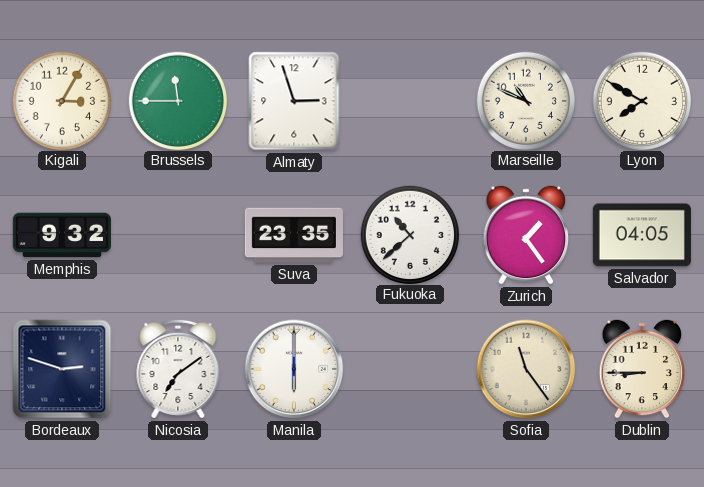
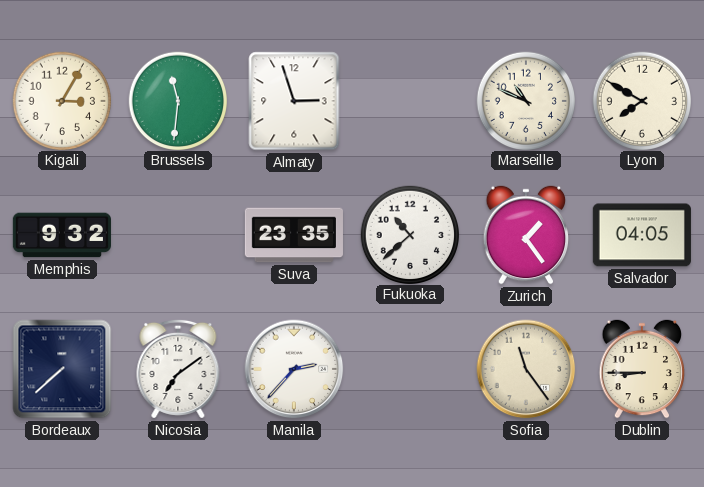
Brussels: 11:45 -> 11:31
Bordeaux: 2:48 -> 7:38
Manila: 6:00 -> 2:37
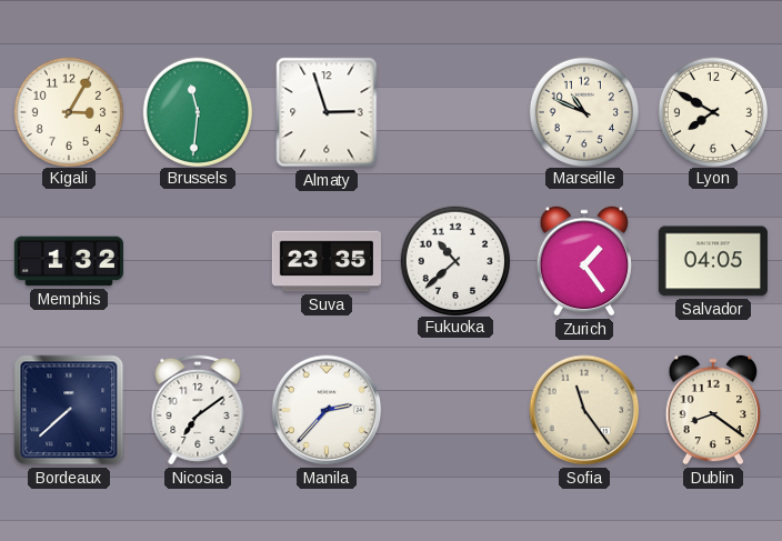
Memphis: 9:32 -> 1:32
Dublin: 8:45 -> 8:21
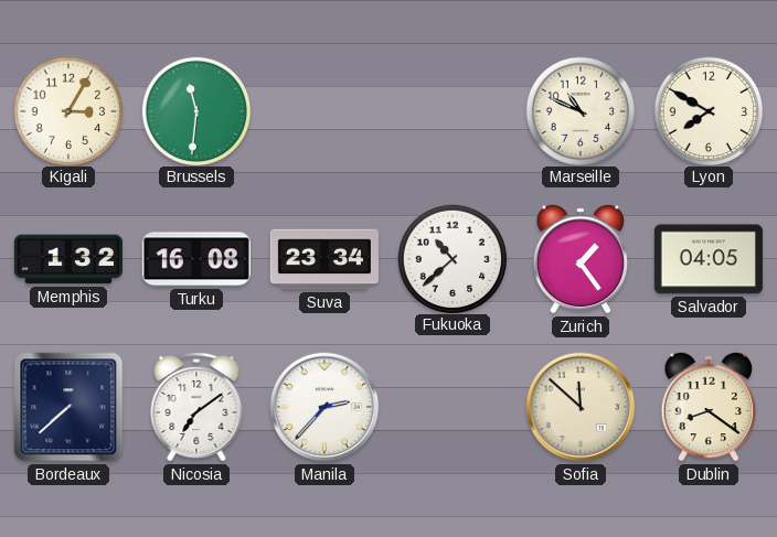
Almaty: 2:57 -> none
Turku: none -> 16:08
Suva: 23:35 -> 23:34
Sofia: 11:24 -> 11:52
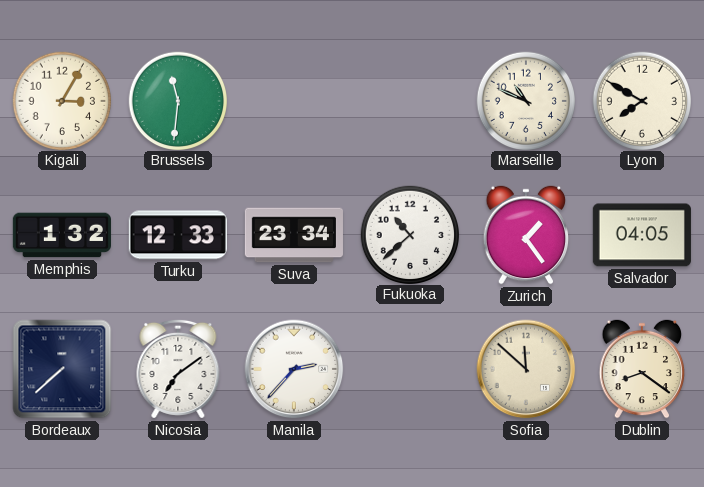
Turku: 16:08 -> 12:33
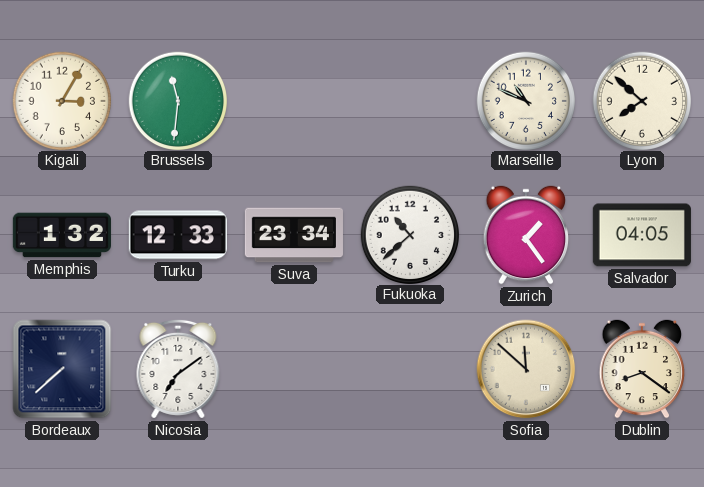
Lyon: 7:50 -> 7:52
Manila: 2:37 -> none
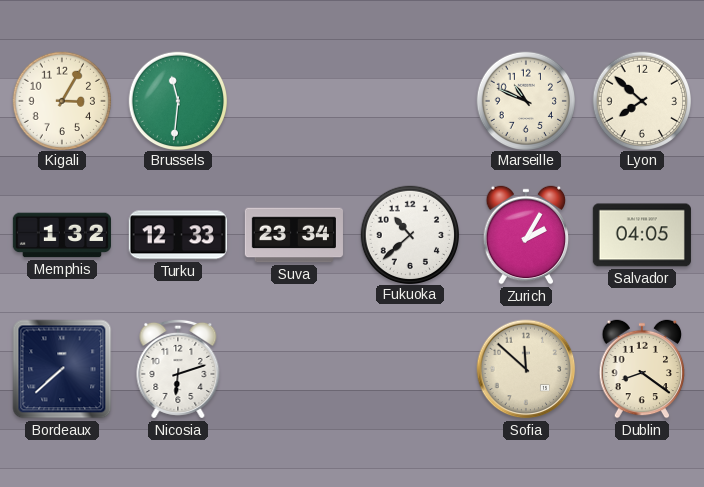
Zurich: 1:24 -> 2:05
Nicosia: 7:09 -> 6:12
